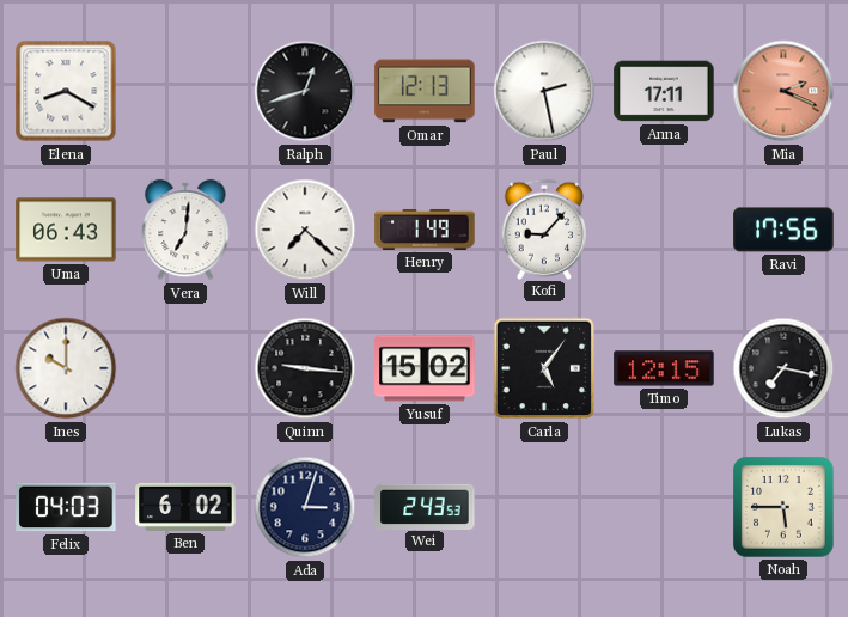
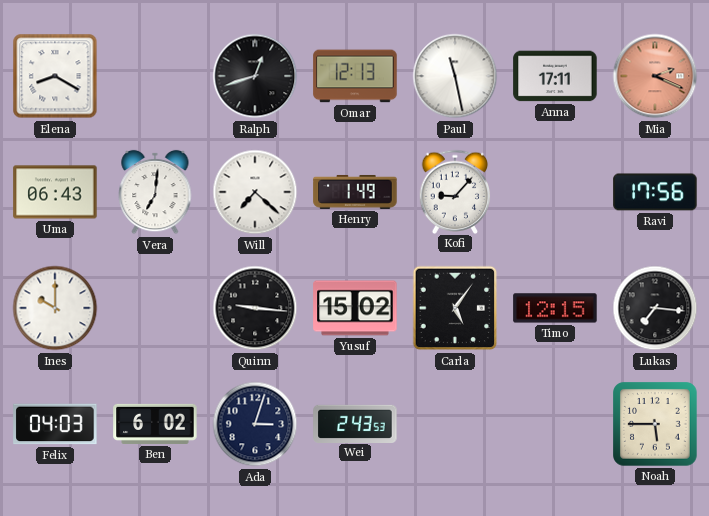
Paul: 2:28 -> 11:28
Lukas: 7:17 -> 7:16
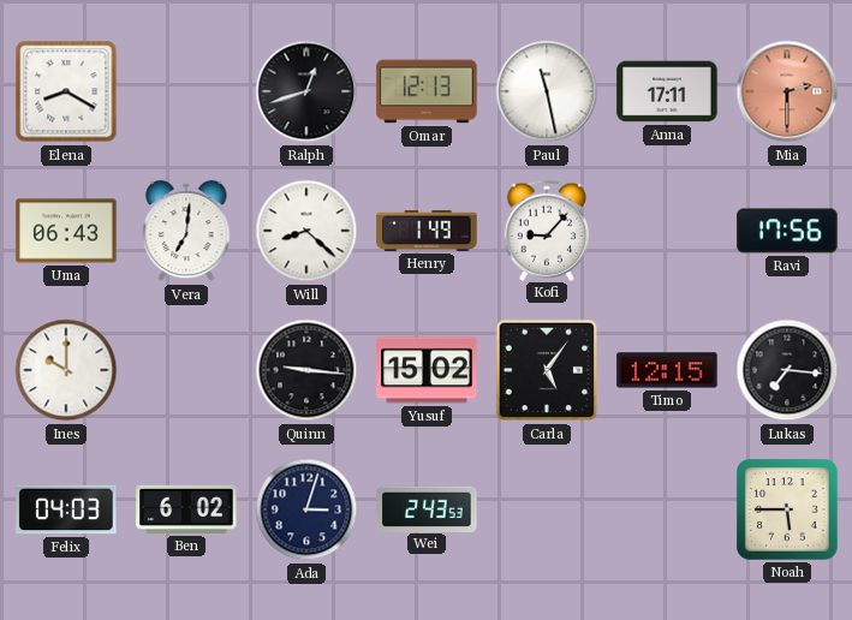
Mia: 2:19 -> 2:30
Will: 7:22 -> 8:22
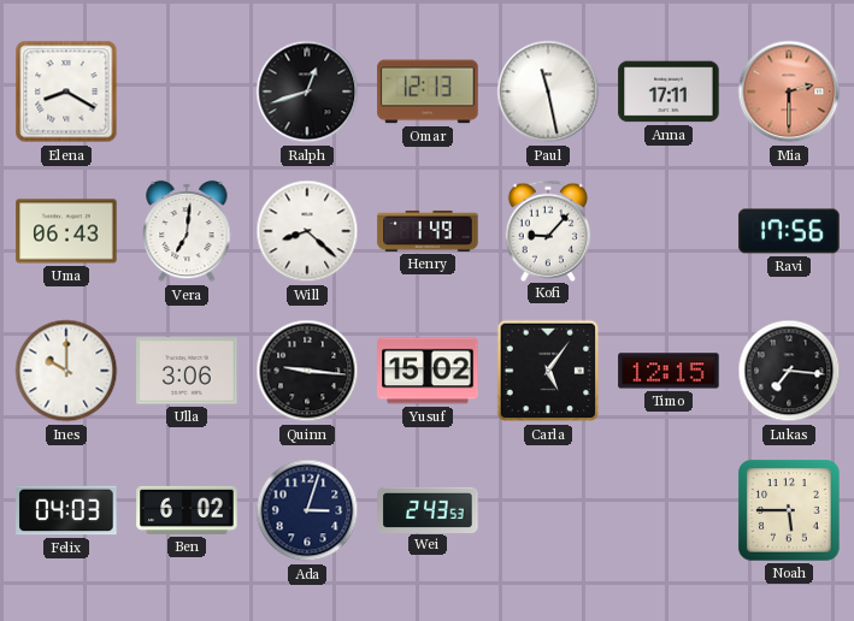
Ulla: none -> 3:06
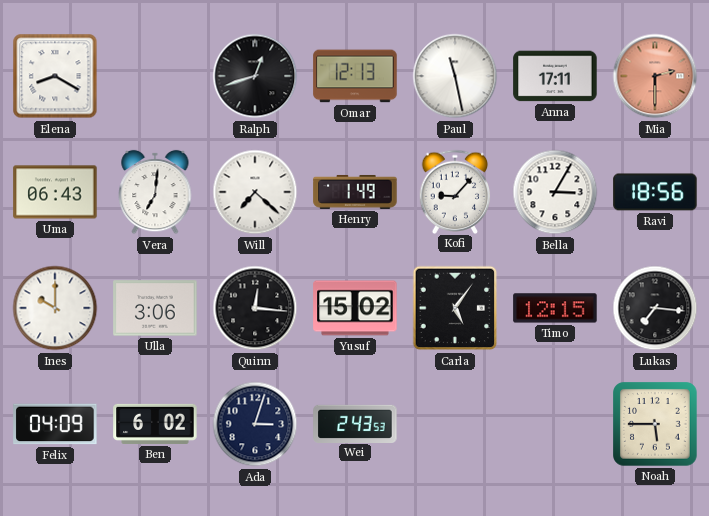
Will: 8:22 -> 7:22
Bella: none -> 3:05
Ravi: 17:56 -> 18:56
Quinn: 9:16 -> 12:16
Felix: 04:03 -> 04:09
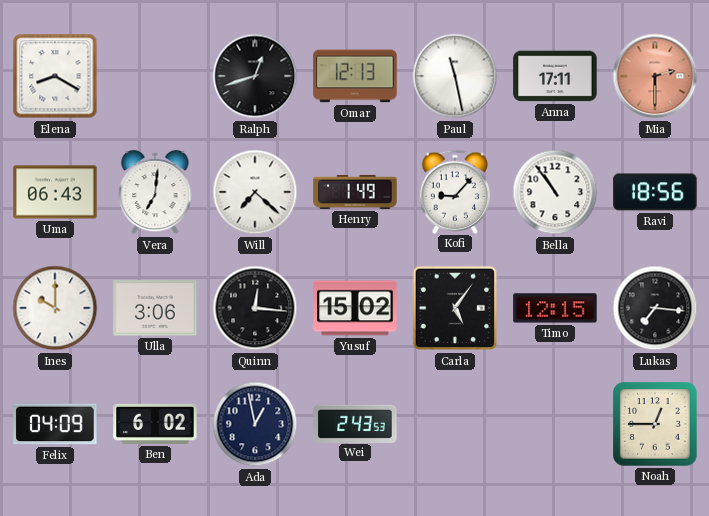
Bella: 3:05 -> 10:54
Ada: 3:03 -> 12:58
Noah: 5:45 -> 12:45
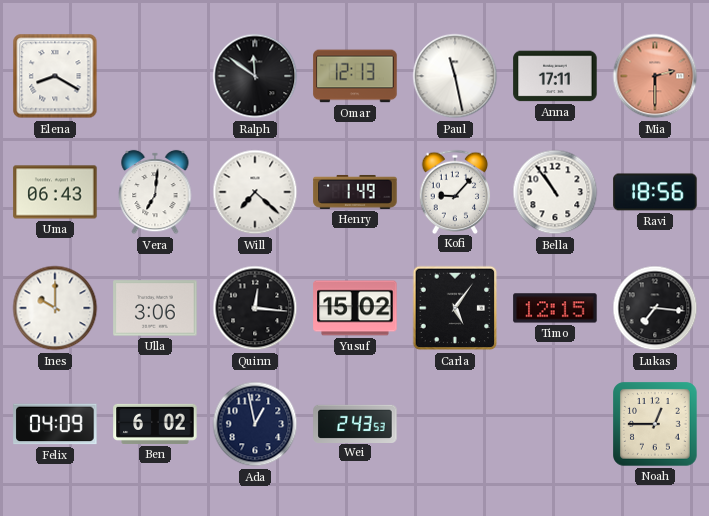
Ralph: 12:42 -> 11:51
